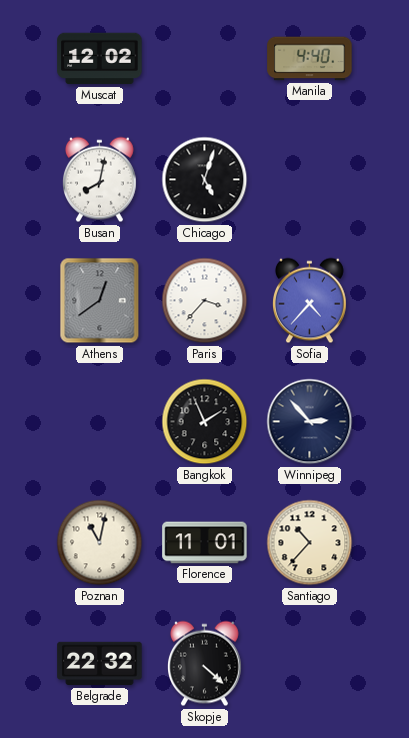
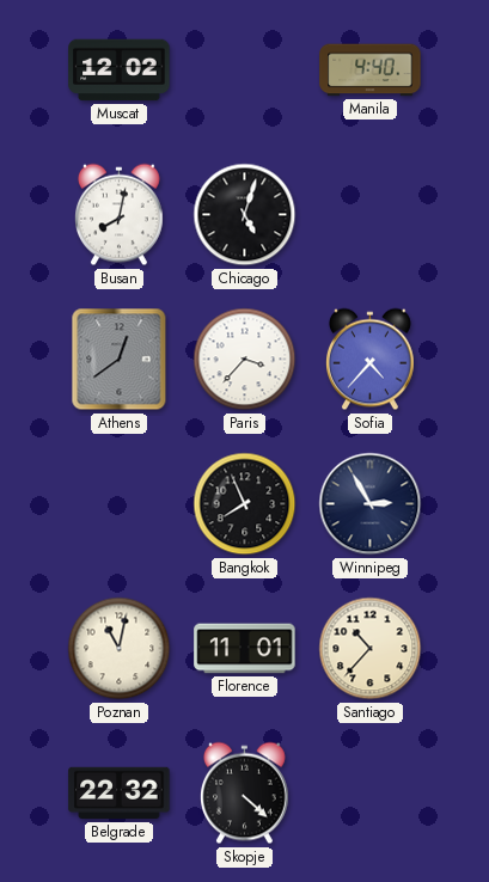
Bangkok: 1:56 -> 7:56
Winnipeg: 2:53 -> 2:55
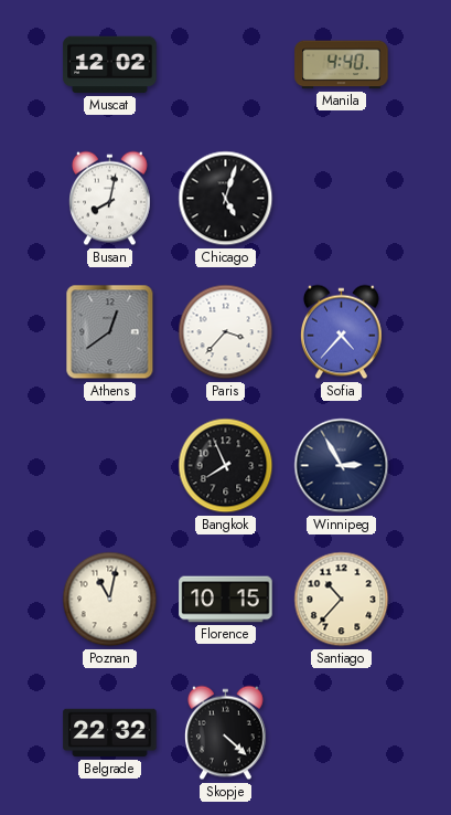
Florence: 11:01 -> 10:15
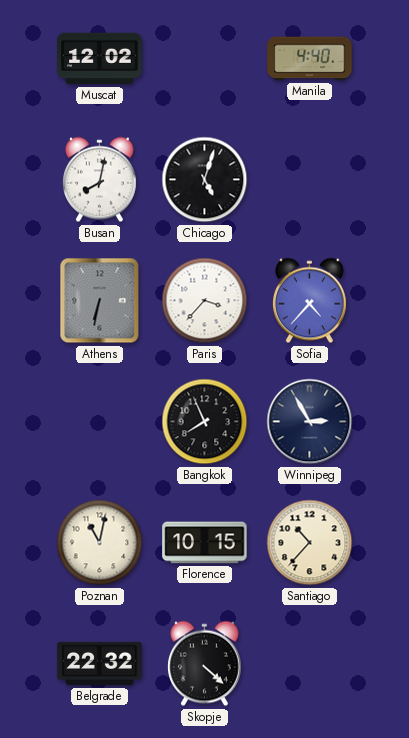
Athens: 12:39 -> 6:32
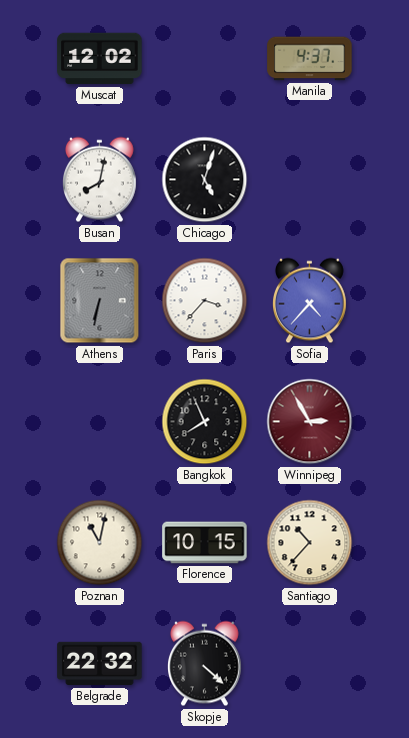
Manila: 4:40 -> 4:37
Winnipeg dial: navy -> burgundy
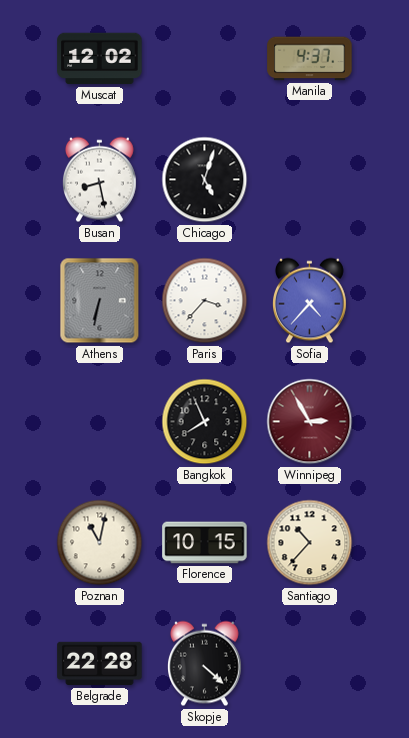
Busan: 8:02 -> 8:28
Belgrade: 22:32 -> 22:28
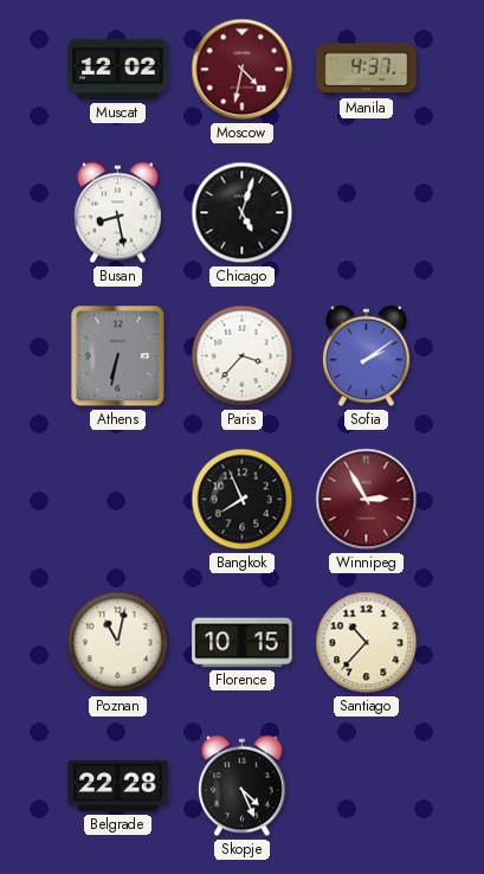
Moscow: none -> 4:32
Sofia: 4:37 -> 2:09
Skopje: 4:22 -> 4:26
